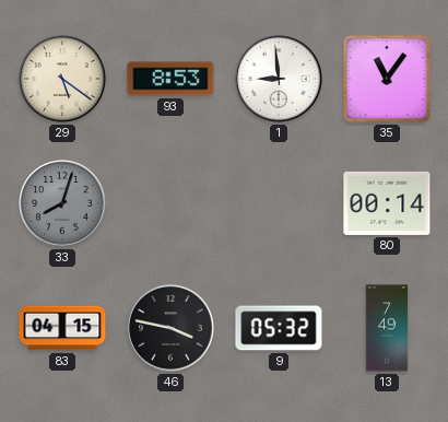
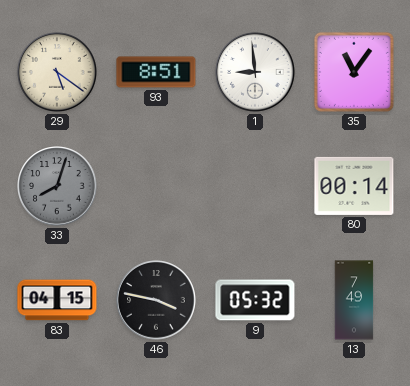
93: 8:53 -> 8:51
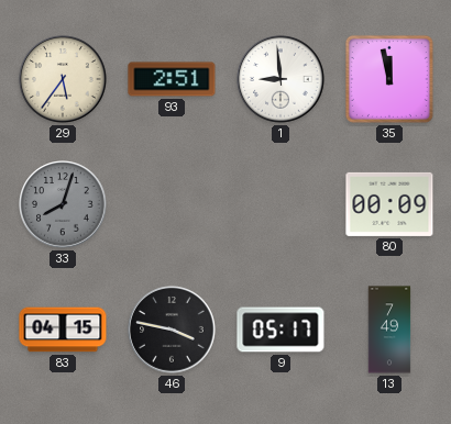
29: 5:21 -> 5:36
93: 8:51 -> 2:51
35: 11:06 -> 11:58
80: 00:14 -> 00:09
9: 05:32 -> 05:17
